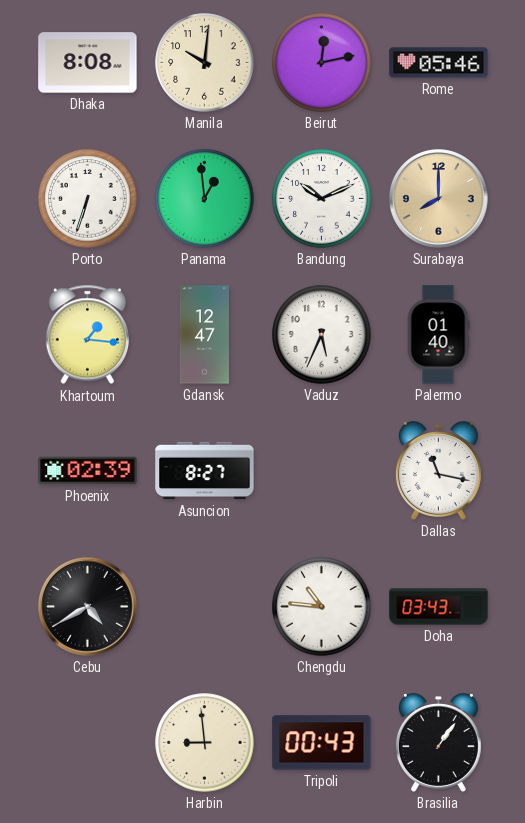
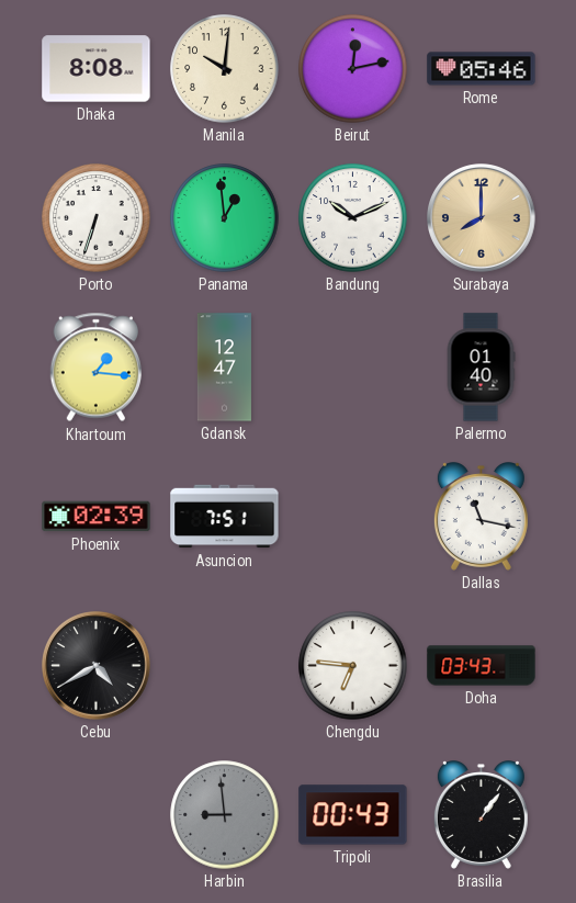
Vaduz: 5:34 -> none
Asuncion: 8:27 -> 7:51
Chengdu: 10:46 -> 6:46
Harbin dial: cream -> grey
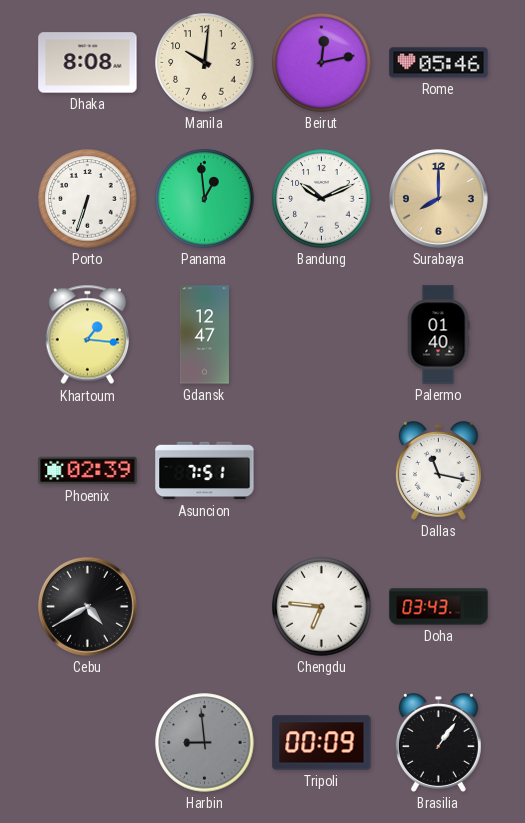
Tripoli: 00:43 -> 00:09
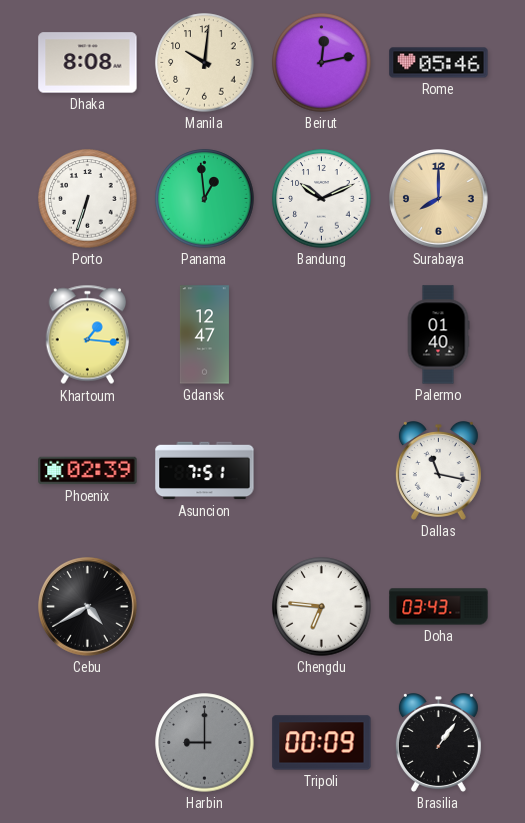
Harbin: 8:59 -> 9:00
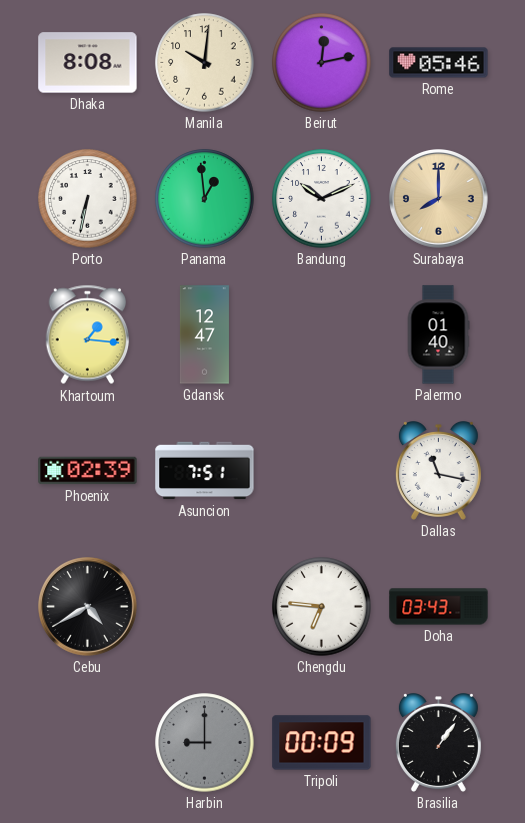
Porto: 6:33 -> 6:32
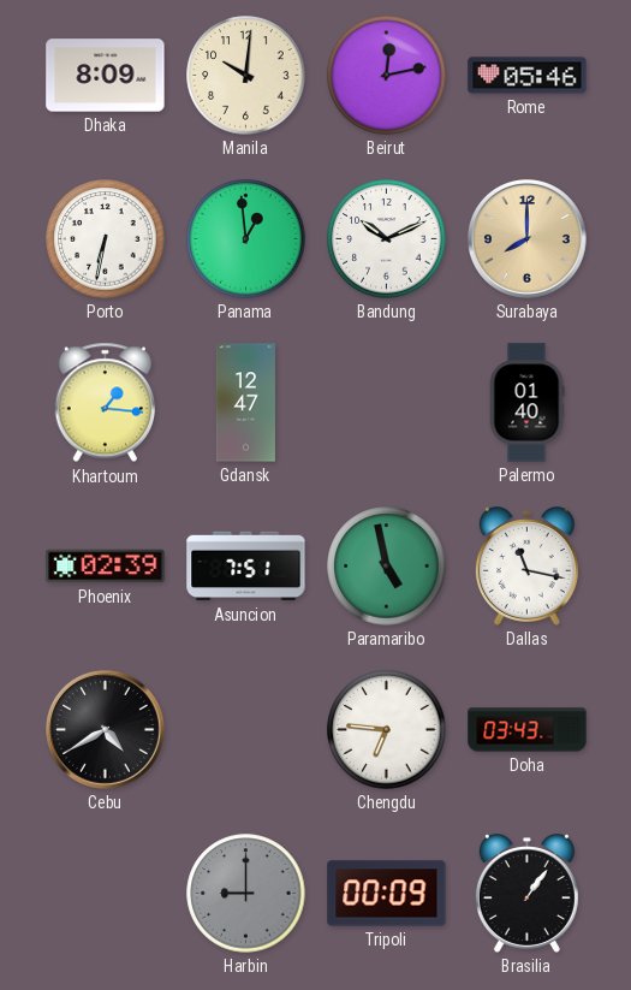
Dhaka: 8:08 -> 8:09
Paramaribo: none -> 4:58
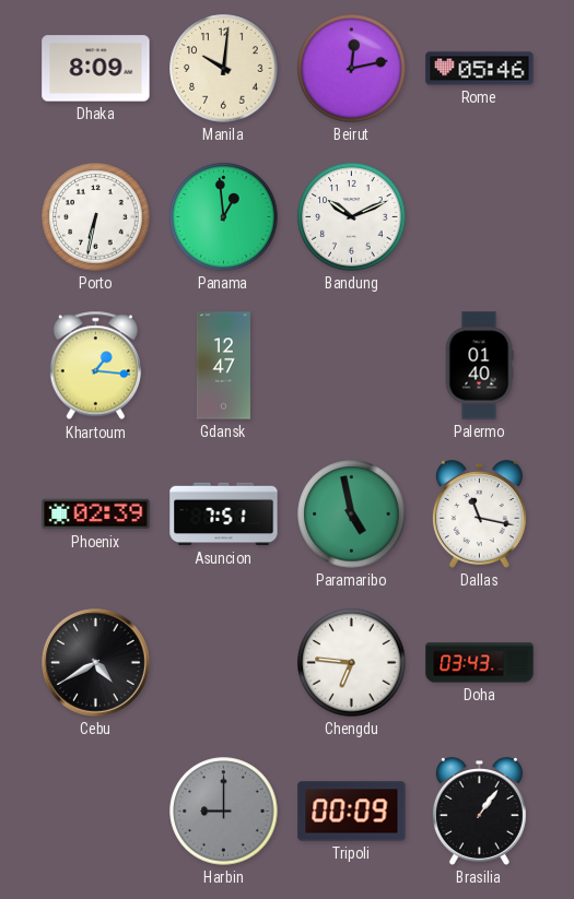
Surabaya: 8:00 -> none
